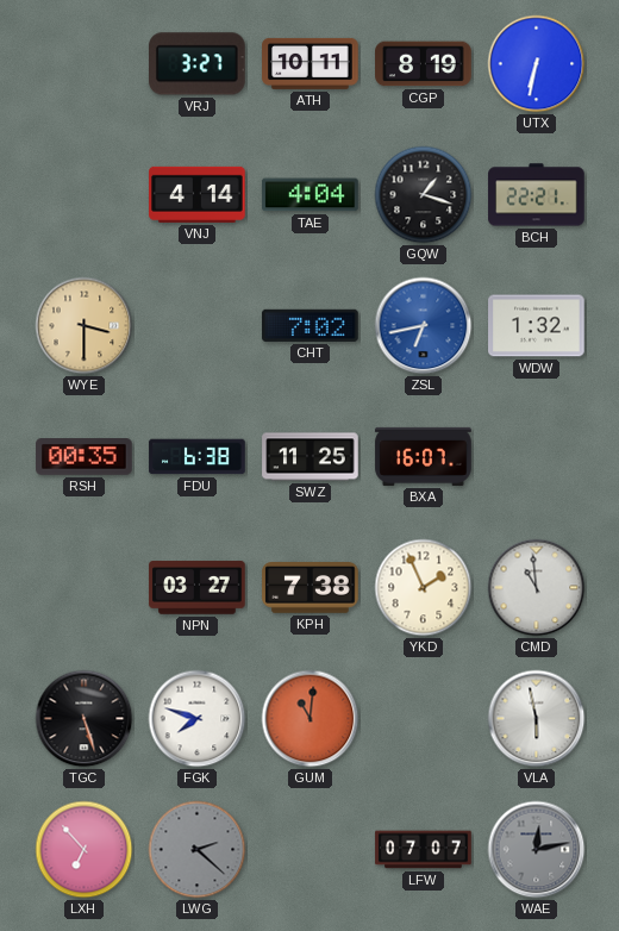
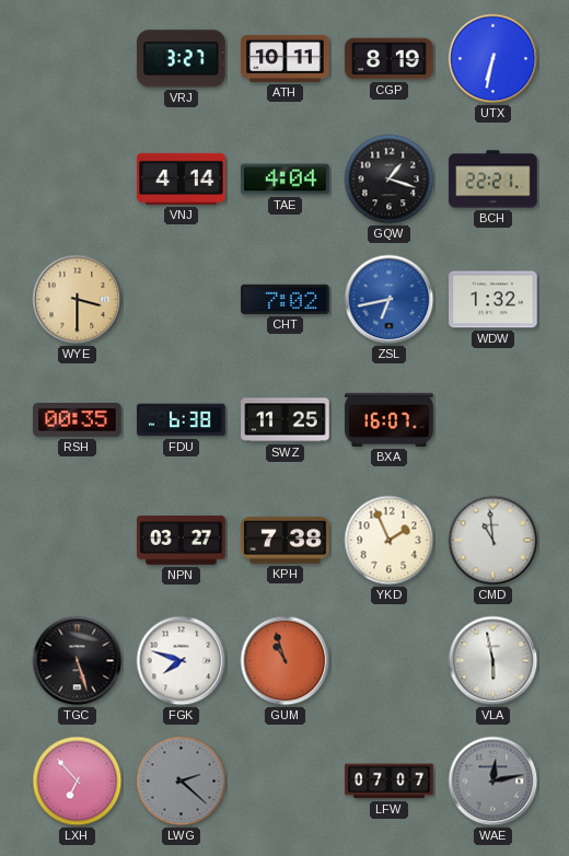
GUM: 11:01 -> 10:57
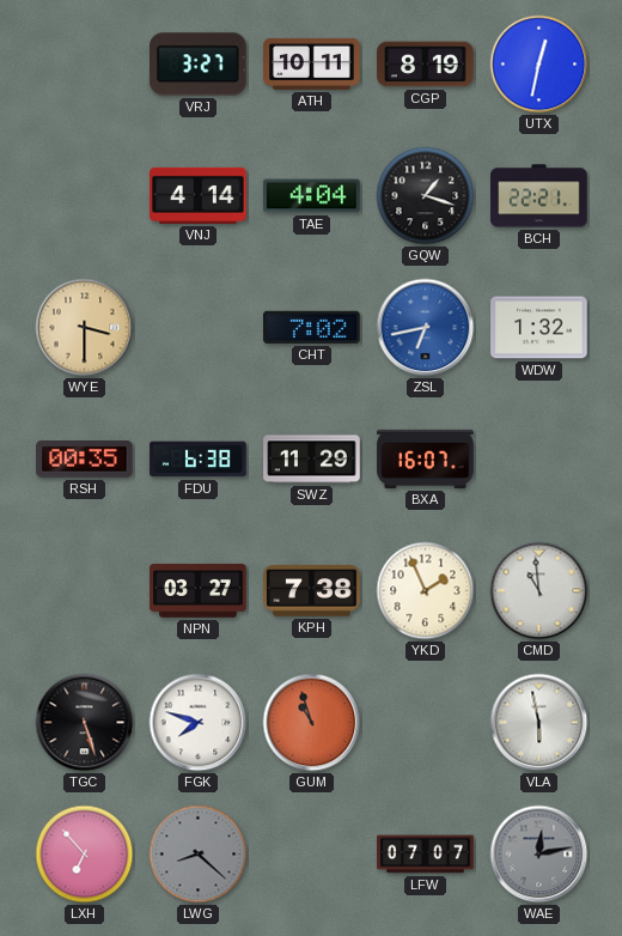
UTX: 6:32 -> 12:32
SWZ: 11:25 -> 11:29
LWG: 2:22 -> 8:22
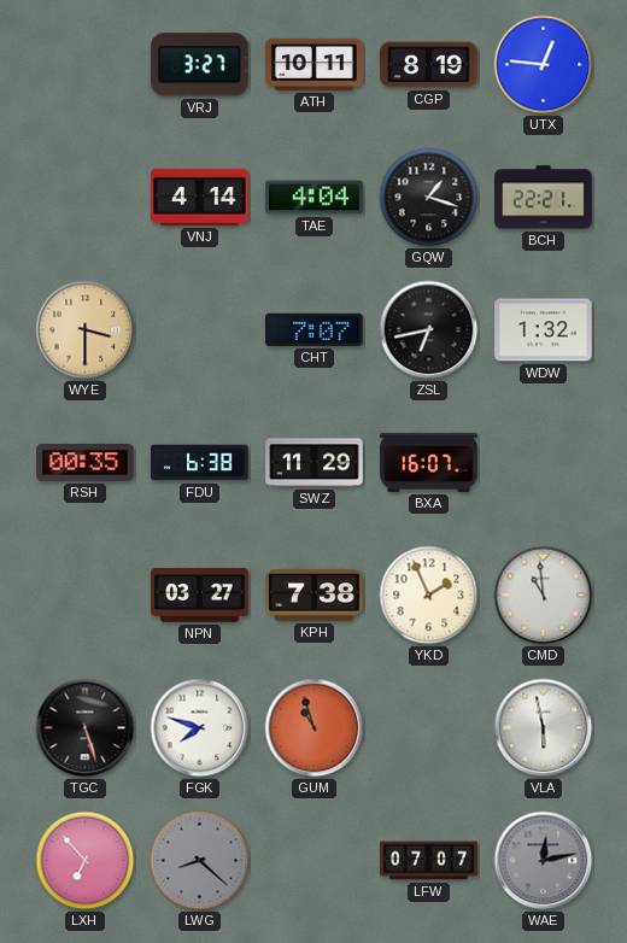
UTX: 12:32 -> 12:46
CHT: 7:02 -> 7:07
ZSL dial: blue -> black
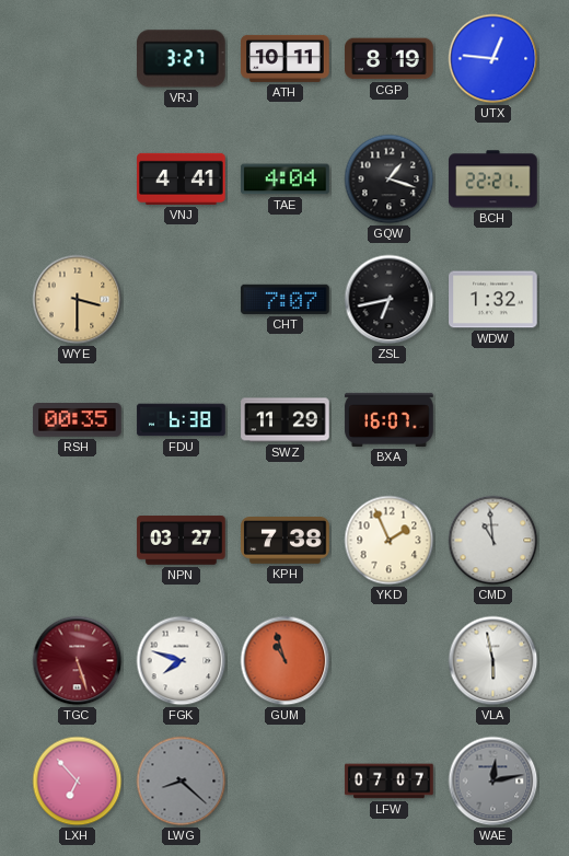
VNJ: 4:14 -> 4:41
TGC dial: black -> burgundy
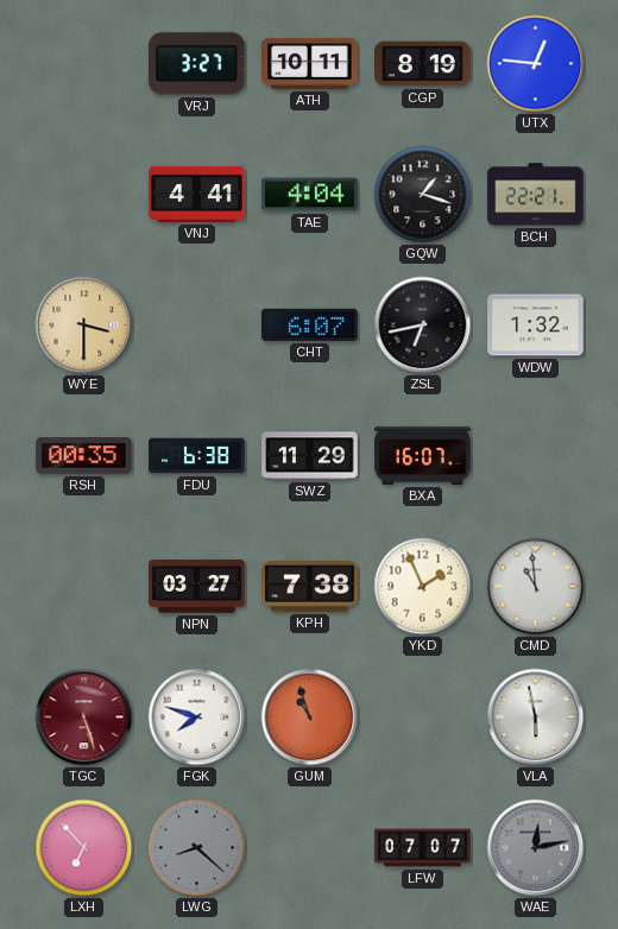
CHT: 7:07 -> 6:07
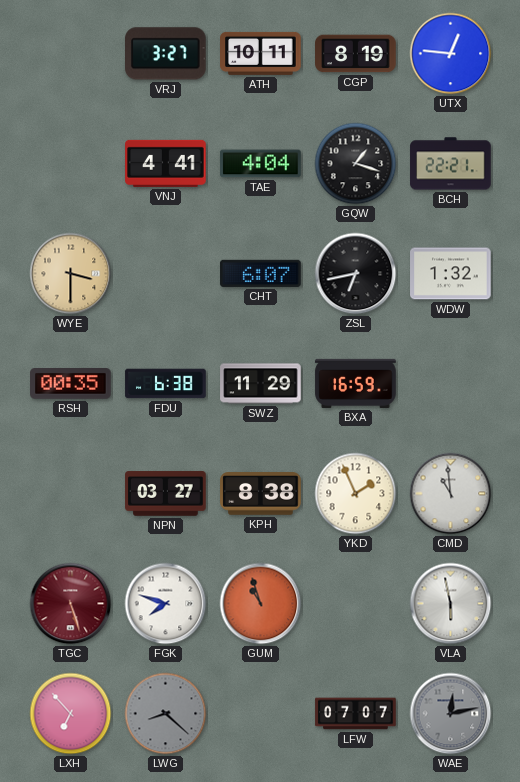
BXA: 16:07 -> 16:59
KPH: 7:38 -> 8:38
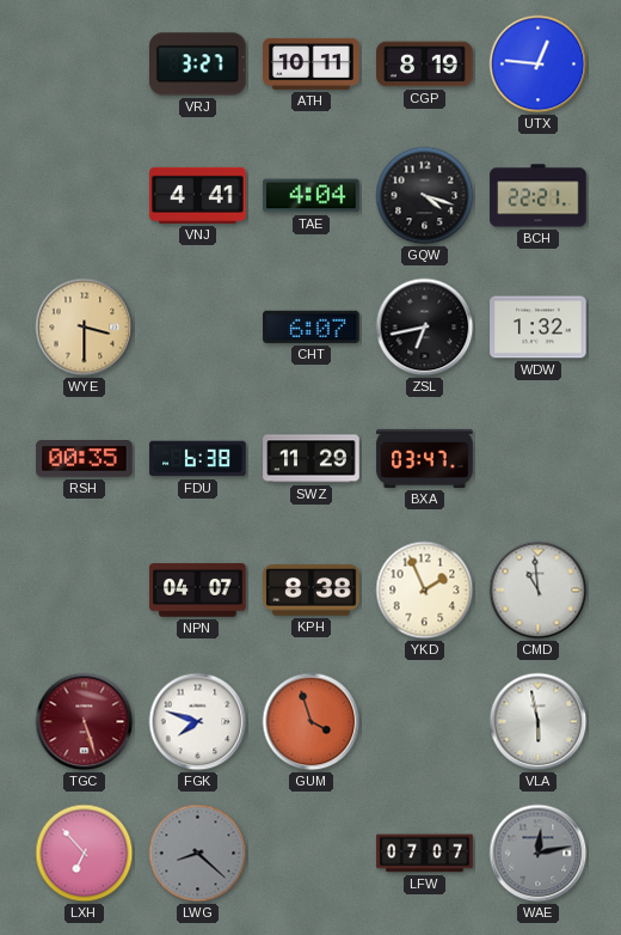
GQW: 1:18 -> 4:18
BXA: 16:59 -> 03:47
NPN: 03:27 -> 04:07
GUM: 10:57 -> 3:57
